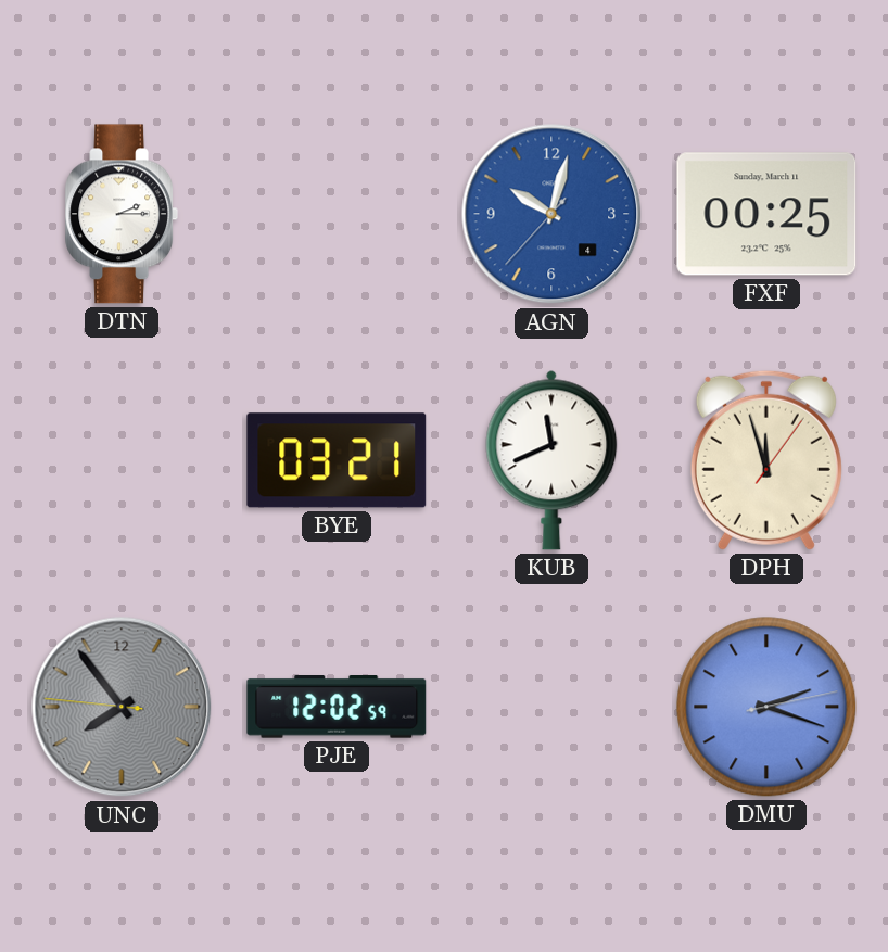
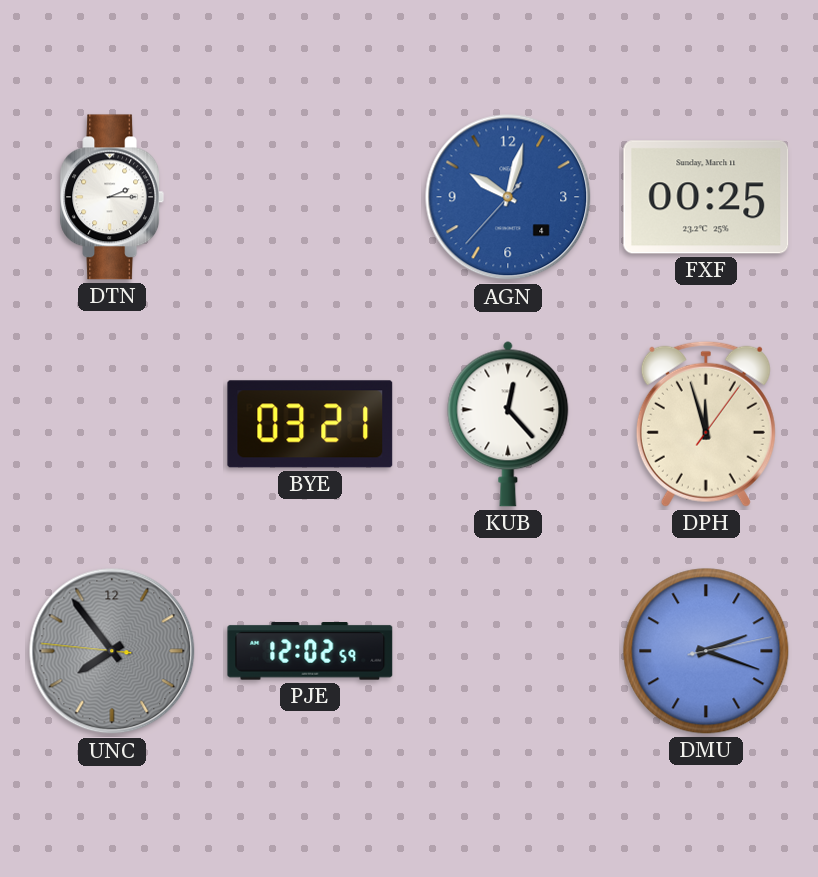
KUB: 11:41 -> 12:23
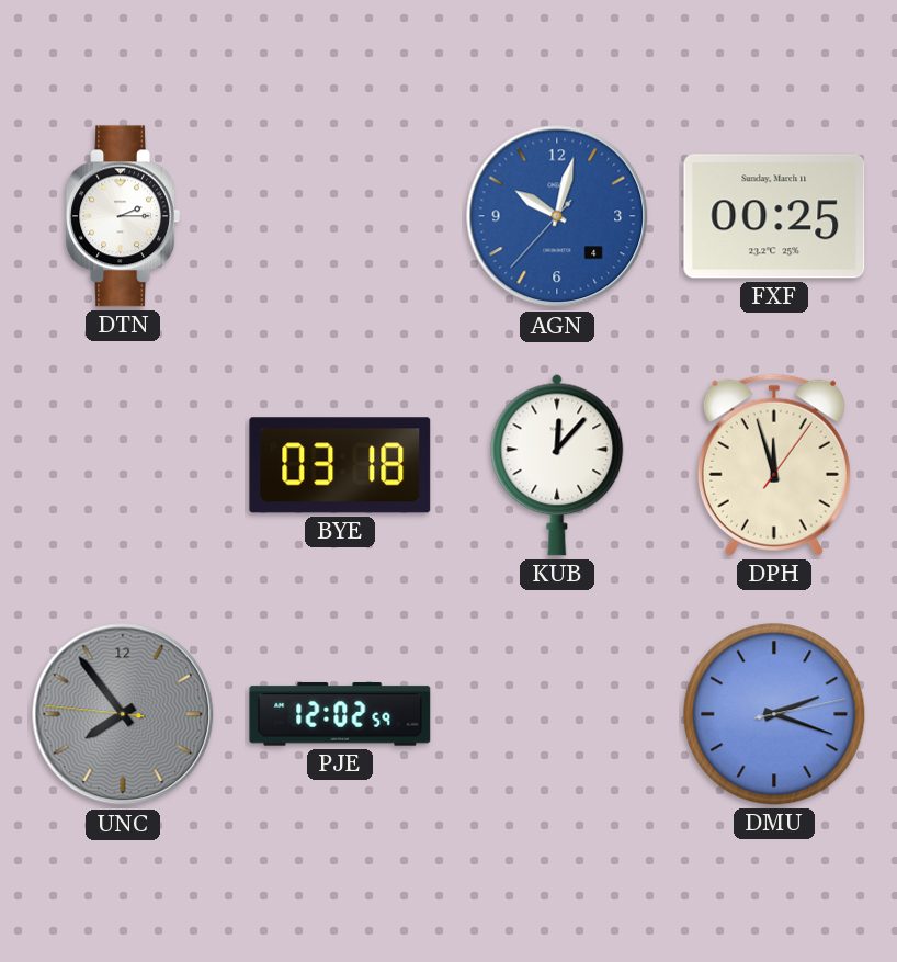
BYE: 03:21 -> 03:18
KUB: 12:23 -> 12:07
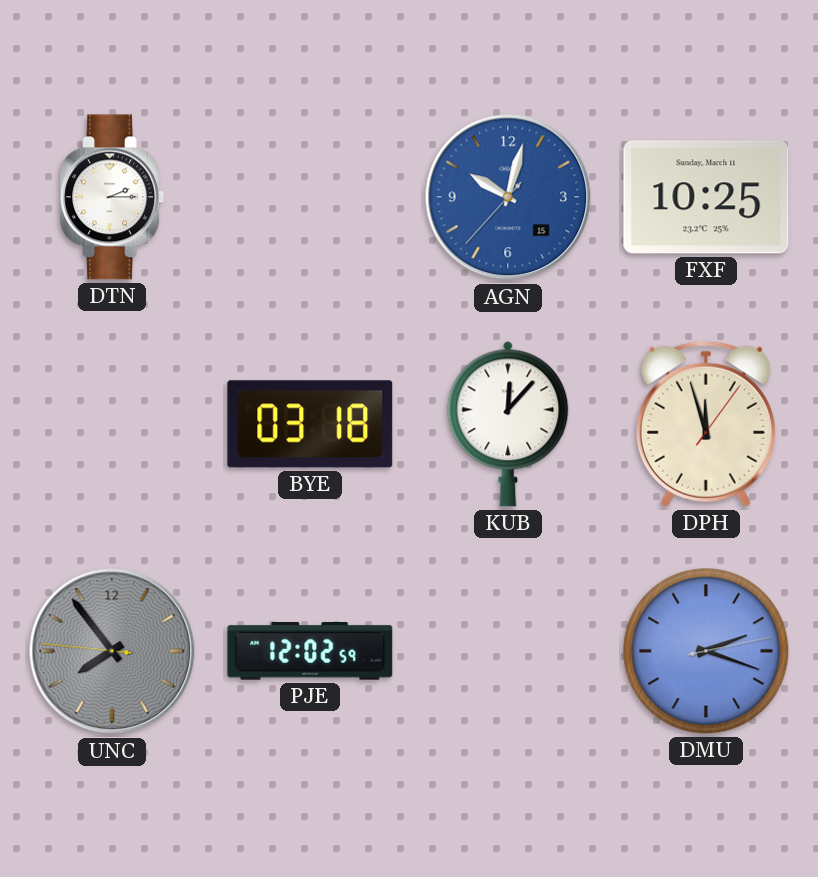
AGN date: 4 -> 15
FXF: 00:25 -> 10:25
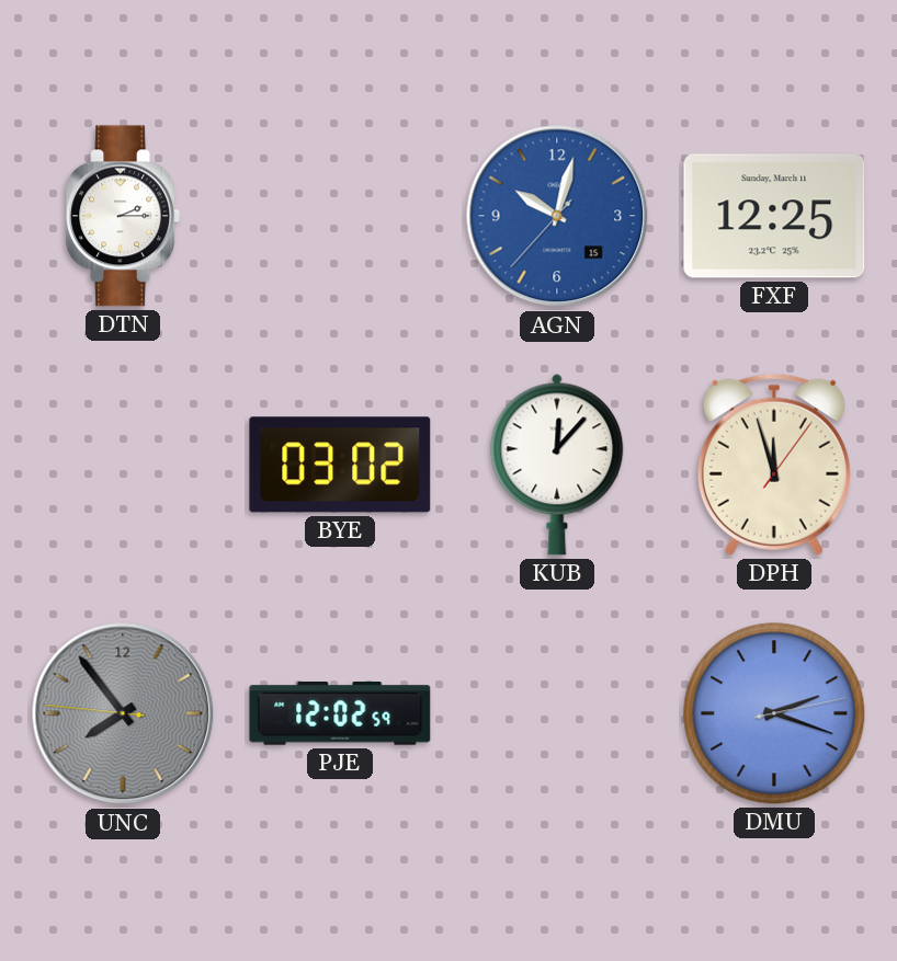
FXF: 10:25 -> 12:25
BYE: 03:18 -> 03:02
